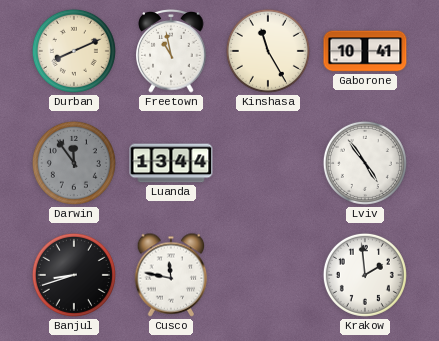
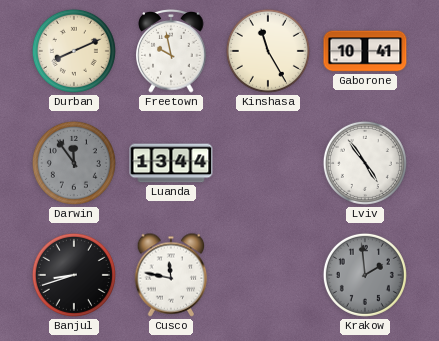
Freetown: 10:58 -> 9:58
Krakow dial: white -> grey
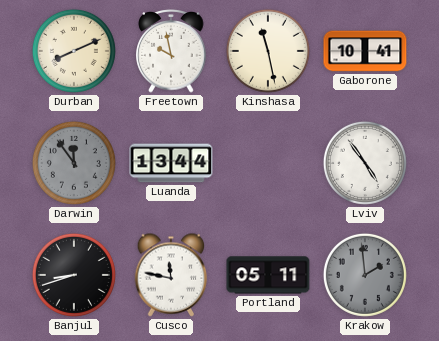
Kinshasa: 11:25 -> 11:28
Portland: none -> 05:11
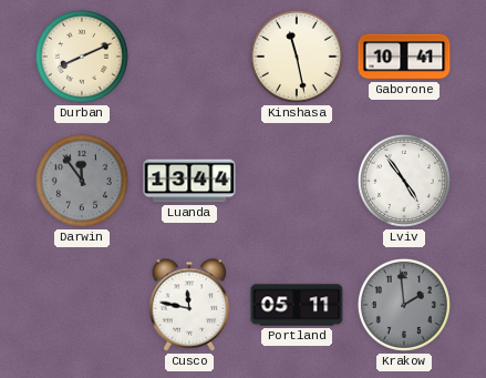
Freetown: 9:58 -> none
Banjul: 8:42 -> none
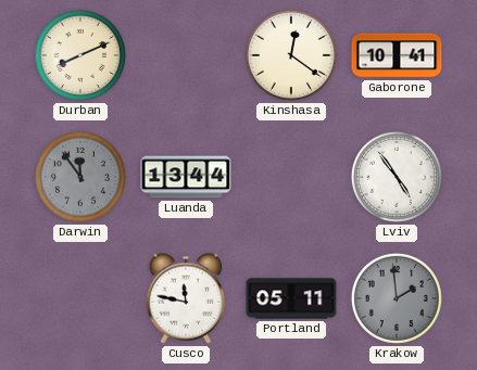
Kinshasa: 11:28 -> 12:21
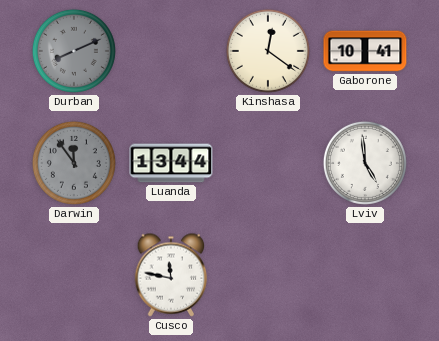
Durban dial: cream -> grey
Lviv: 4:54 -> 4:59
Portland: 05:11 -> none
Krakow: 1:59 -> none
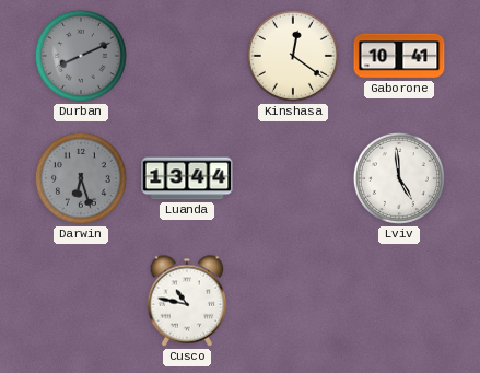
Darwin: 11:54 -> 6:27
Cusco: 11:47 -> 10:47
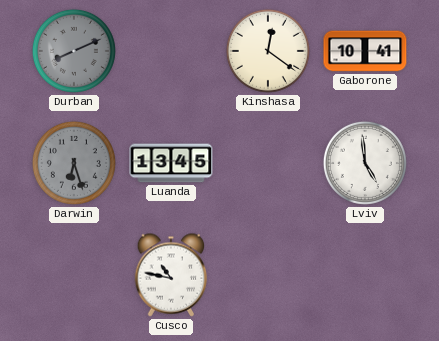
Luanda: 13:44 -> 13:45
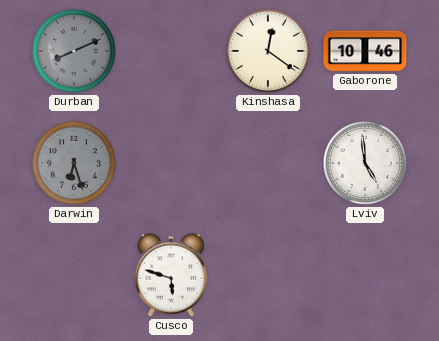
Gaborone: 10:41 -> 10:46
Luanda: 13:45 -> none
Cusco: 10:47 -> 5:48
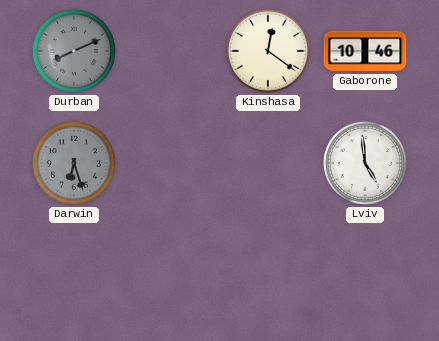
Cusco: 5:48 -> none
